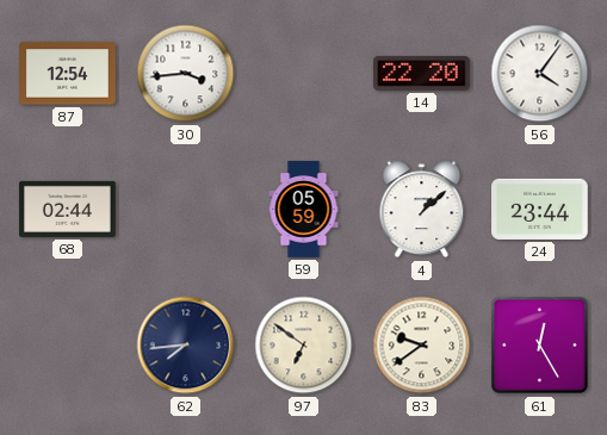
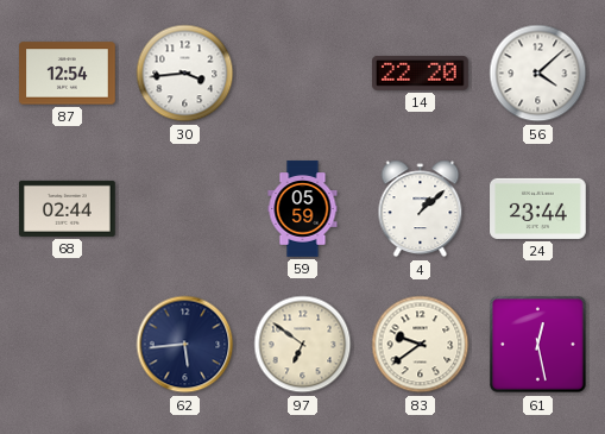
56: 4:06 -> 4:08
62: 7:44 -> 5:44
61: 12:25 -> 12:28
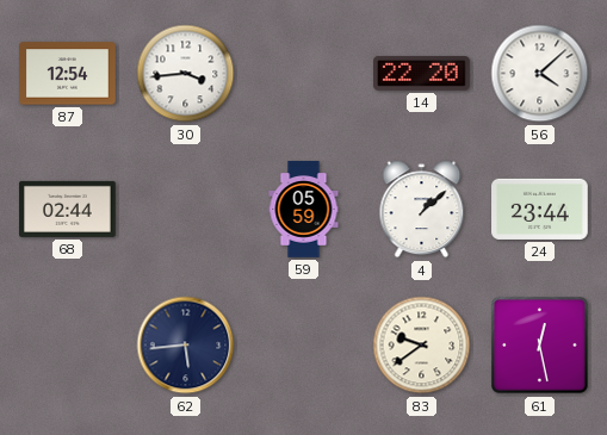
97: 6:51 -> none
